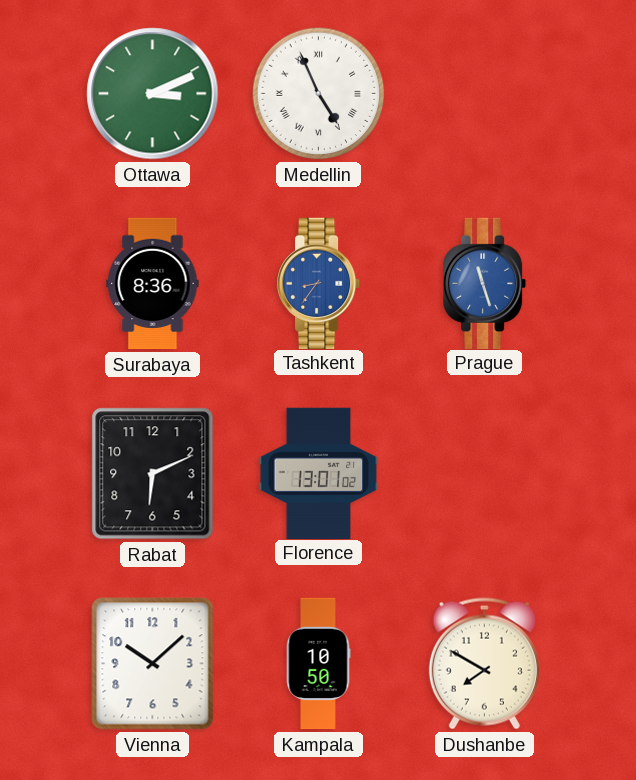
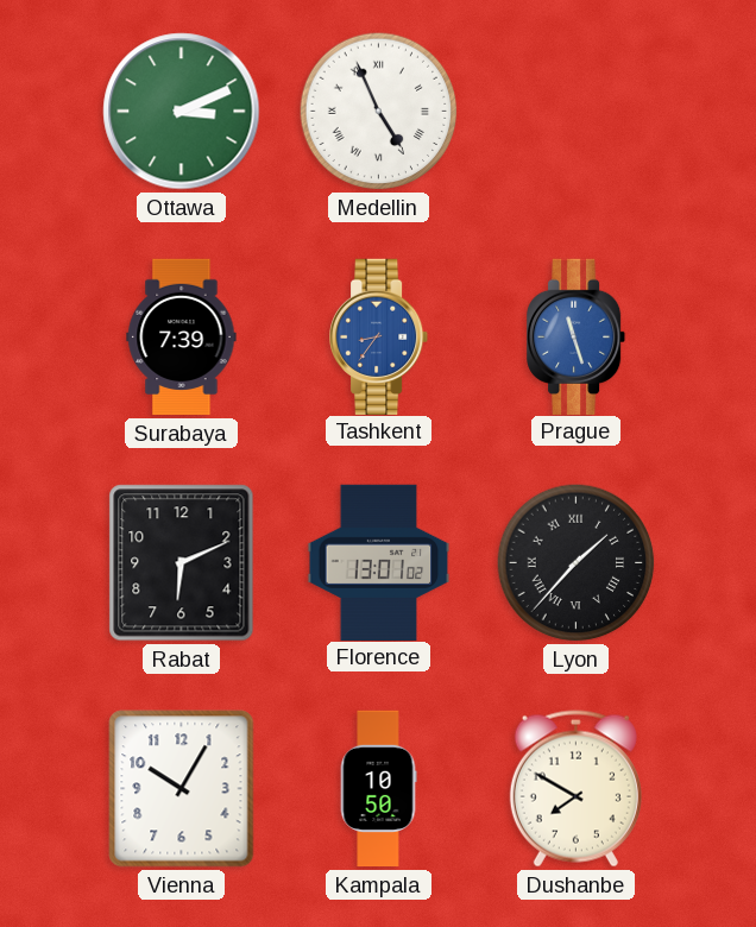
Surabaya: 8:36 -> 7:39
Lyon: none -> 1:37
Vienna: 10:08 -> 10:05
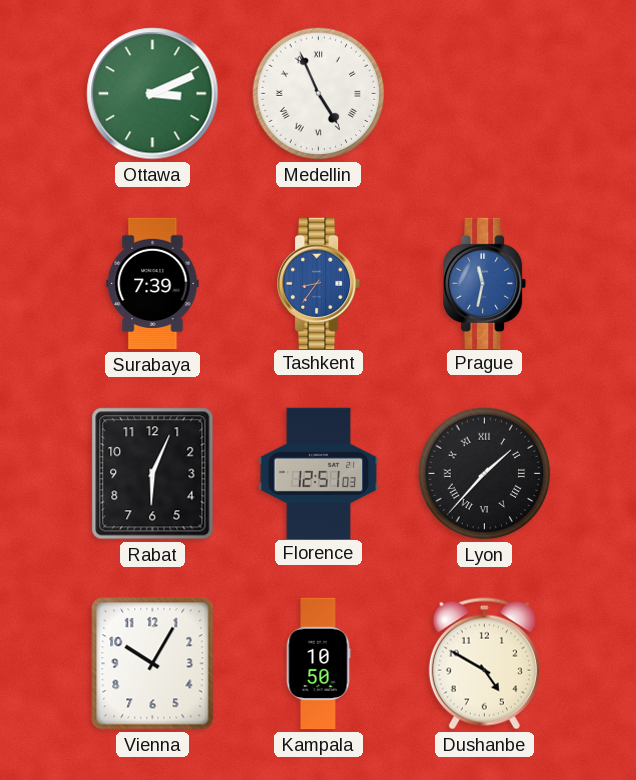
Prague: 11:27 -> 11:32
Rabat: 6:11 -> 6:04
Florence: 13:01 -> 12:51
Dushanbe: 7:50 -> 4:50
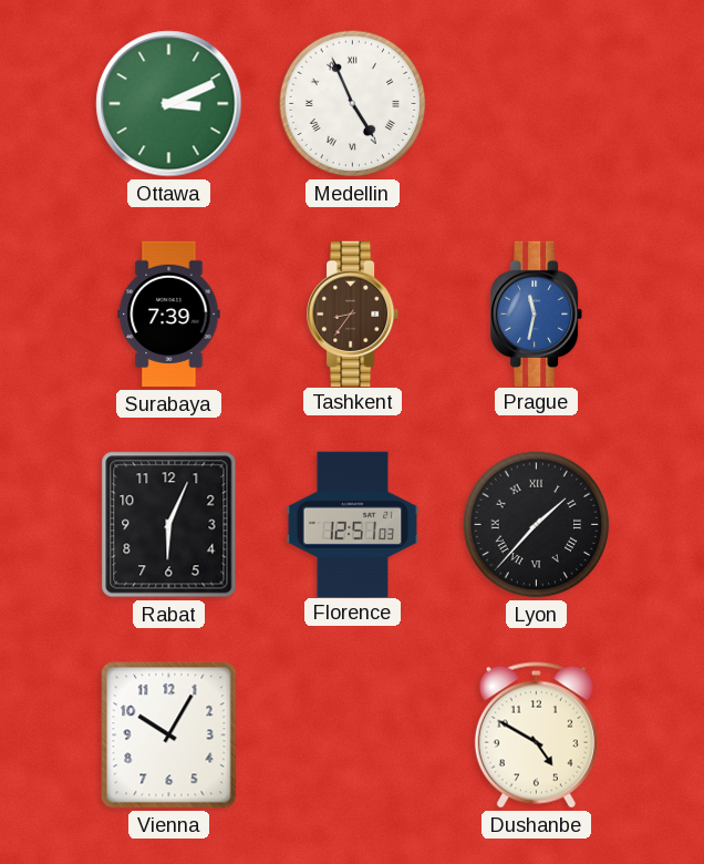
Tashkent dial: blue -> brown
Kampala: 10:50 -> none
